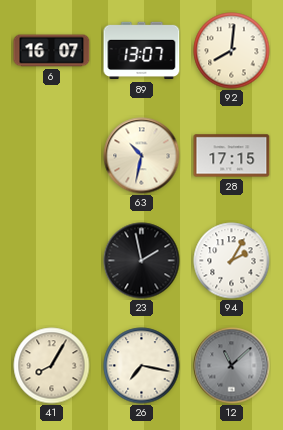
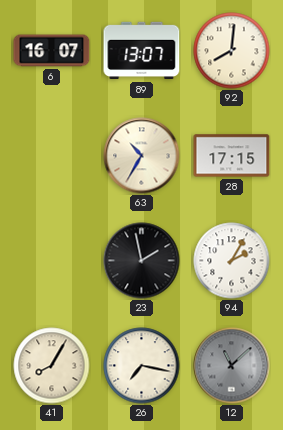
63: 10:32 -> 10:35
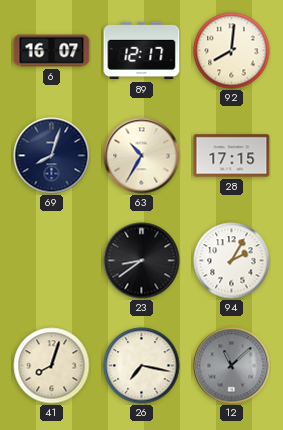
89: 13:07 -> 12:17
69: none -> 8:03
23: 1:58 -> 8:39
41: 8:05 -> 8:03
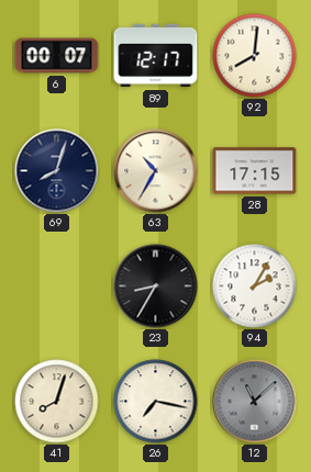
6: 16:07 -> 00:07
23: 8:39 -> 8:35
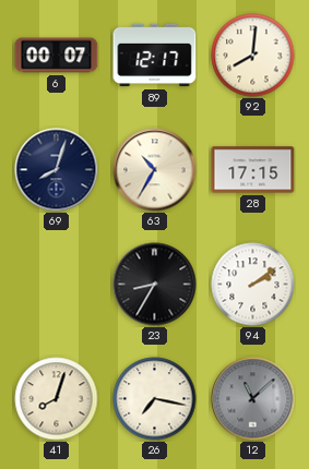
94: 2:05 -> 2:09
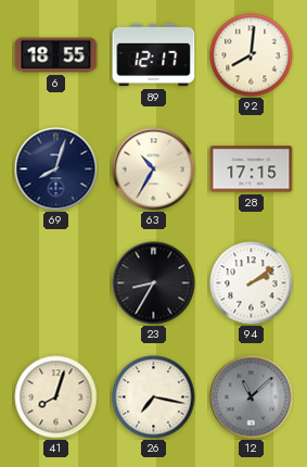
6: 00:07 -> 18:55
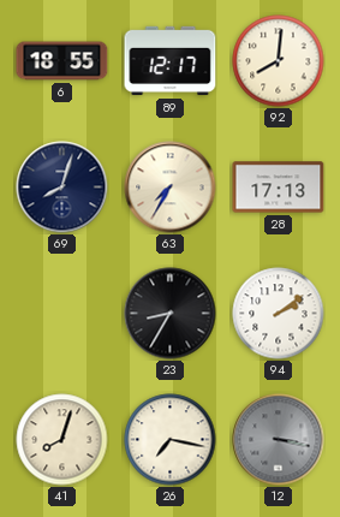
63: 10:35 -> 7:35
28: 17:15 -> 17:13
12: 11:08 -> 3:17
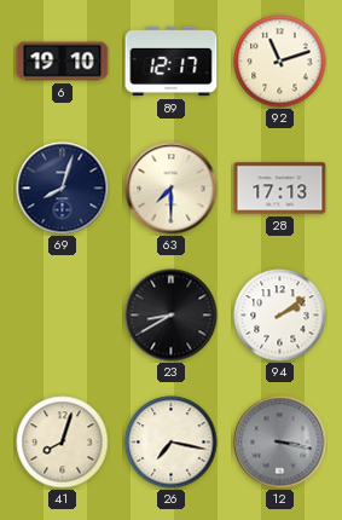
6: 18:55 -> 19:10
92: 8:01 -> 11:12
63: 7:35 -> 7:30
23: 8:35 -> 8:40
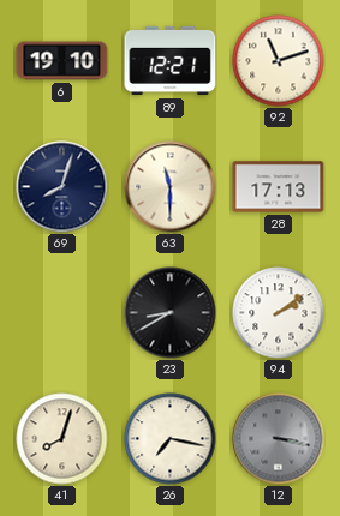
89: 12:17 -> 12:21
63: 7:30 -> 11:30
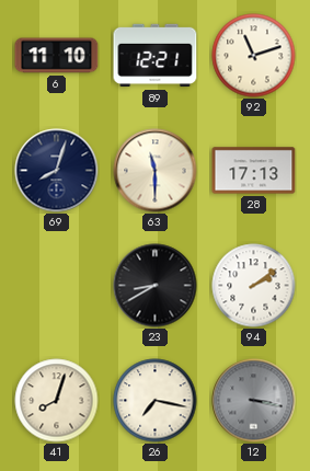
6: 19:10 -> 11:10
